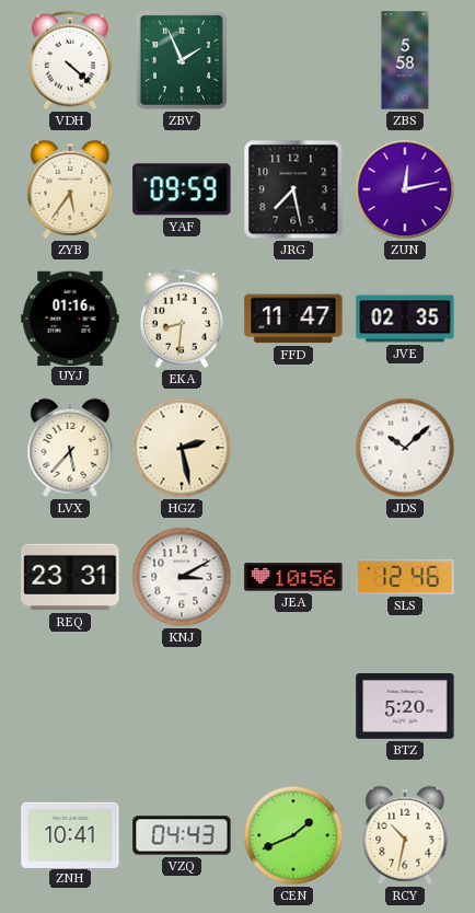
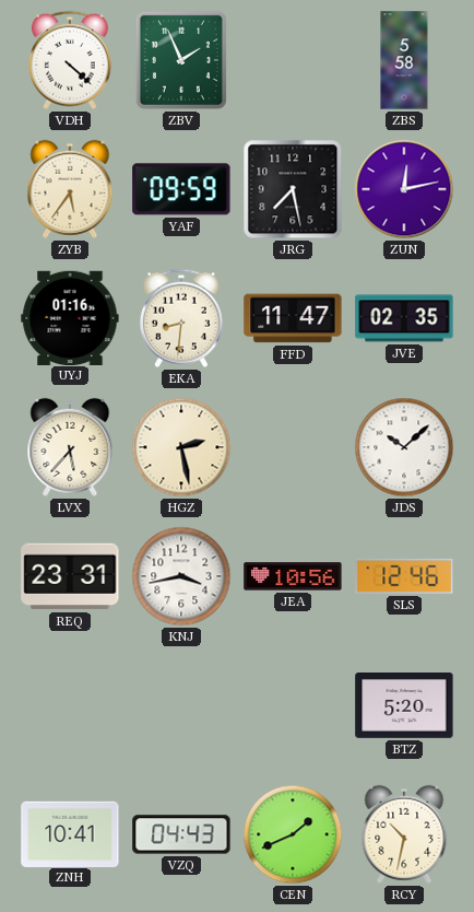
KNJ: 3:10 -> 3:43
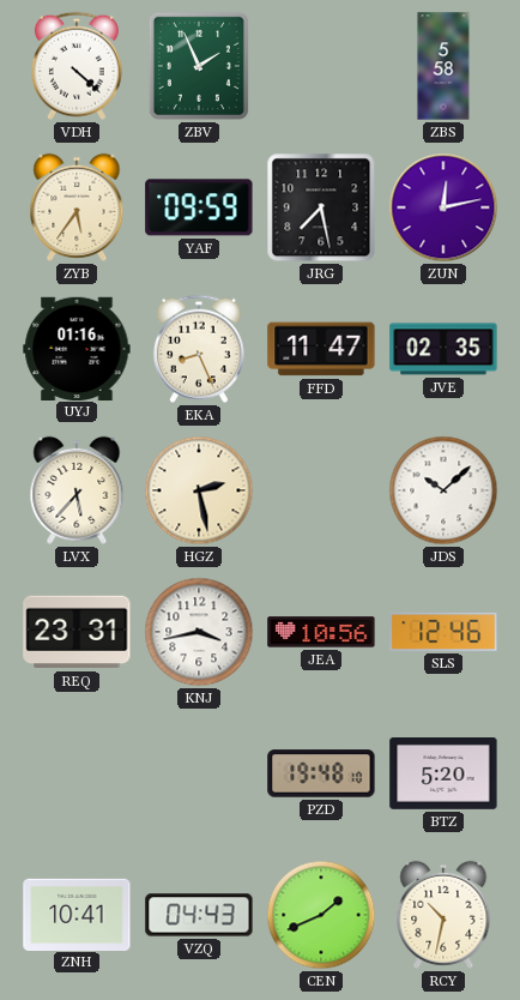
EKA: 8:31 -> 8:26
PZD: none -> 19:48
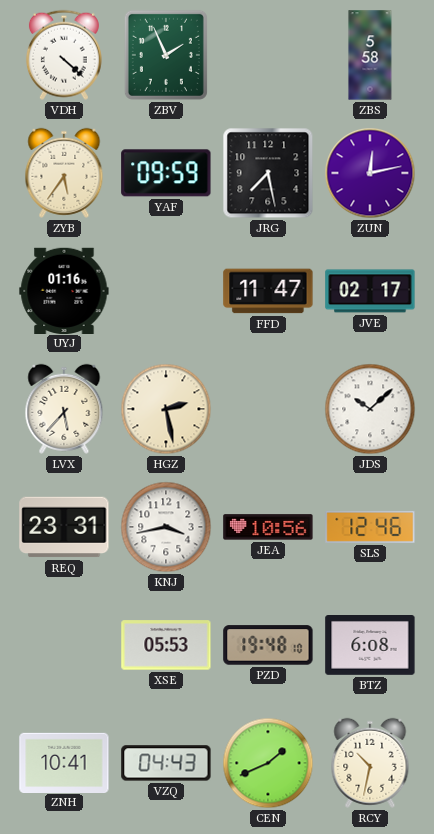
EKA: 8:26 -> none
JVE: 02:35 -> 02:17
XSE: none -> 05:53
BTZ: 5:20 -> 6:08
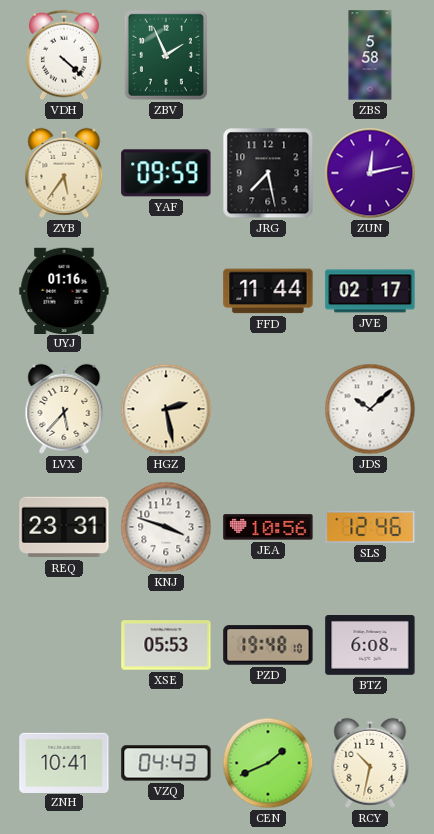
FFD: 11:47 -> 11:44
KNJ: 3:43 -> 3:48
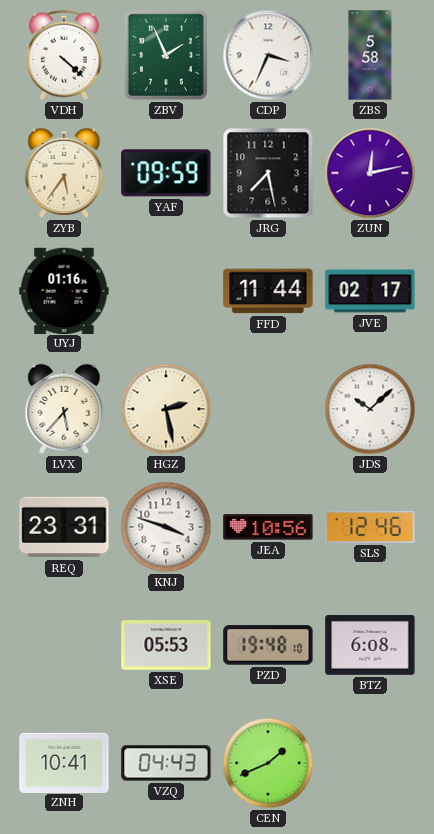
CDP: none -> 3:34
RCY: 10:32 -> none
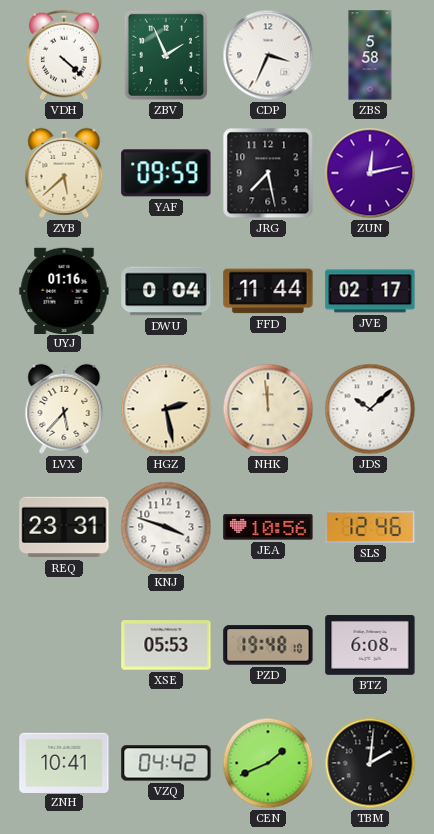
ZYB: 5:36 -> 5:38
DWU: none -> 0:04
NHK: none -> 11:59
VZQ: 04:43 -> 04:42
TBM: none -> 2:01
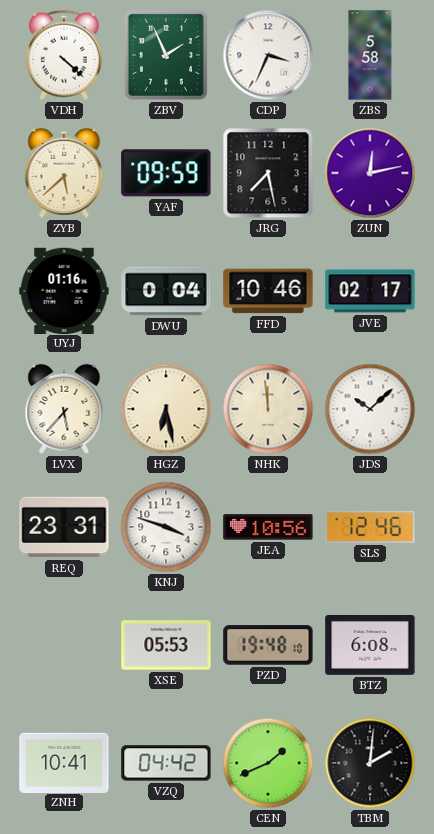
FFD: 11:44 -> 10:46
HGZ: 2:28 -> 6:28
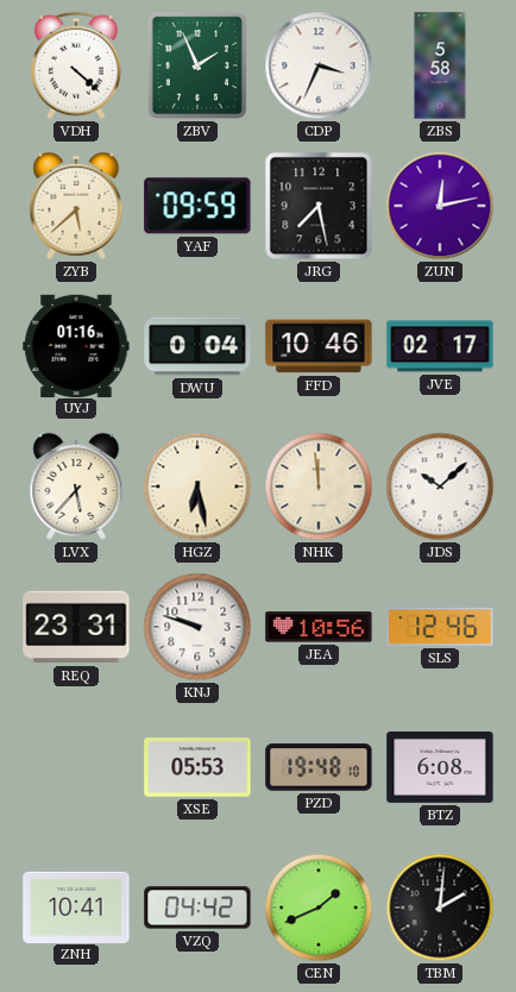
KNJ: 3:48 -> 9:48
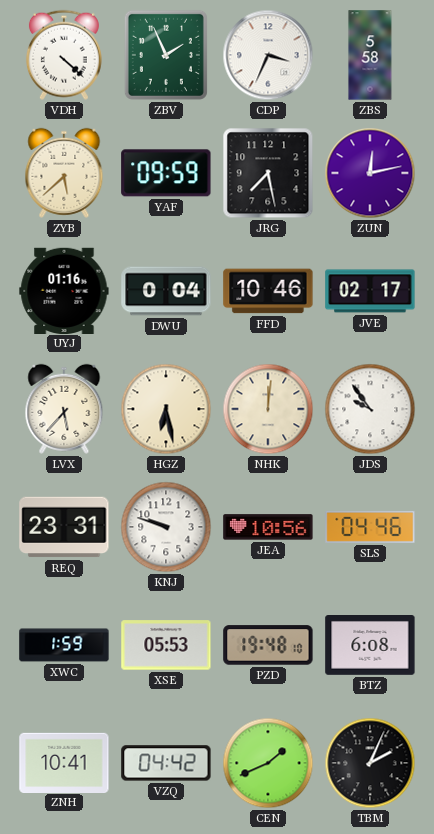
NHK: 11:59 -> 12:01
JDS: 10:08 -> 9:54
SLS: 12:46 -> 04:46
XWC: none -> 1:59
TBM: 2:01 -> 2:04
